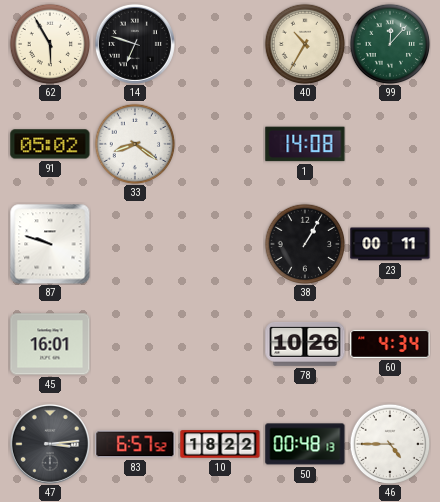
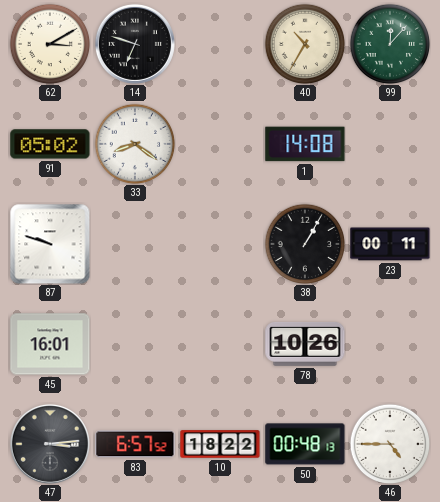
62: 5:55 -> 3:10
60: 4:34 -> none
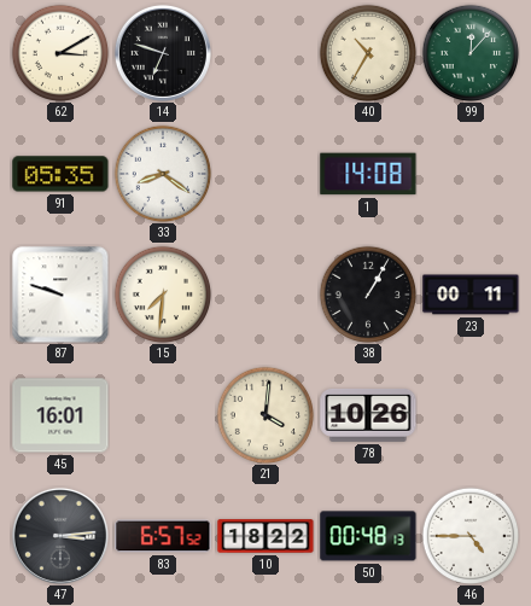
91: 05:02 -> 05:35
15: none -> 7:31
21: none -> 4:01
